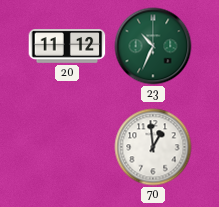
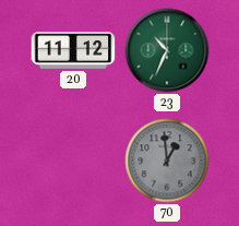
70 dial: white -> grey
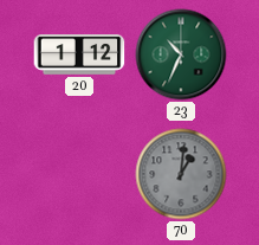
20: 11:12 -> 1:12
70: 12:59 -> 1:01
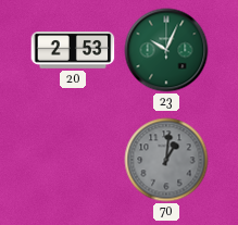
20: 1:12 -> 2:53
23: 10:34 -> 10:04
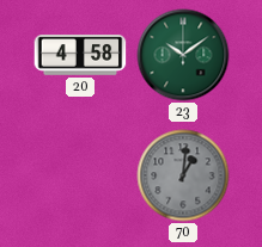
20: 2:53 -> 4:58
23: 10:04 -> 10:09
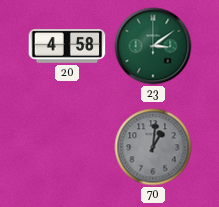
23: 10:09 -> 3:09
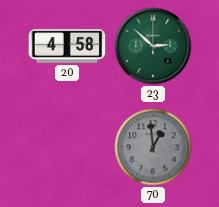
23: 3:09 -> 2:52
70: 1:01 -> 12:59
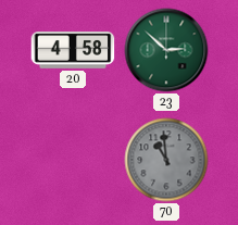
70: 12:59 -> 10:59
